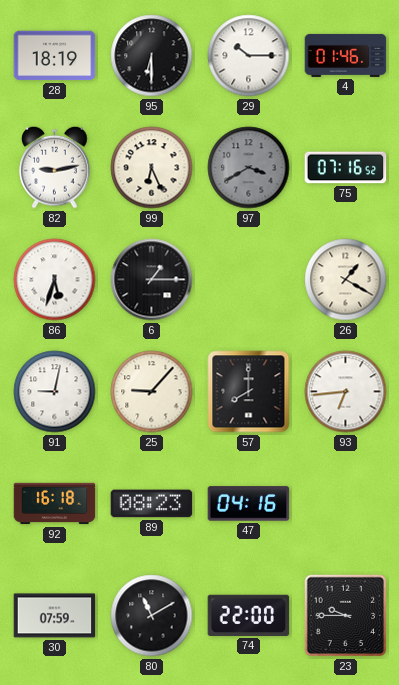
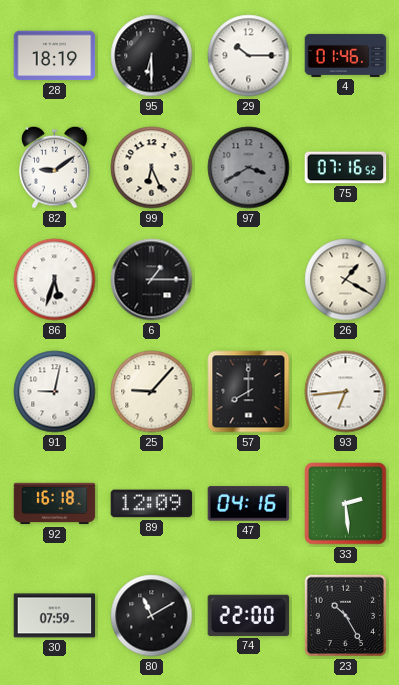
82: 9:13 -> 9:09
89: 08:23 -> 12:09
33: none -> 2:29
23: 9:45 -> 10:25
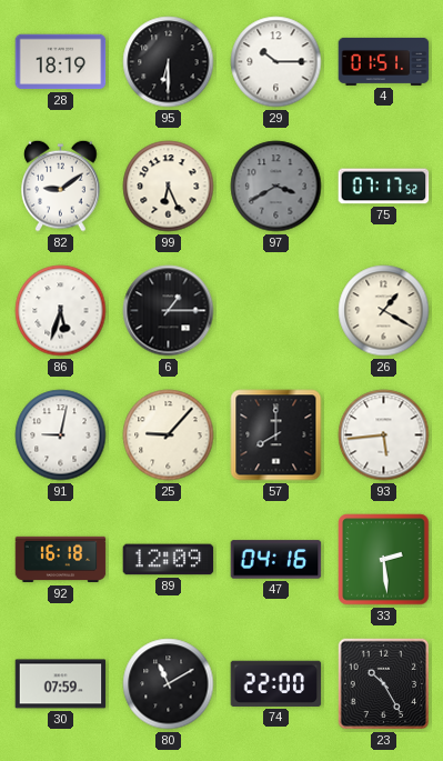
4: 01:46 -> 01:51
75: 07:16 -> 07:17
93: 6:44 -> 5:44
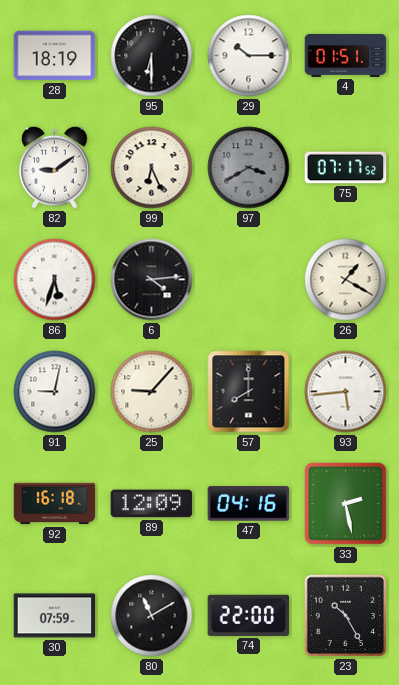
6: 1:15 -> 4:14
33: 2:29 -> 2:28
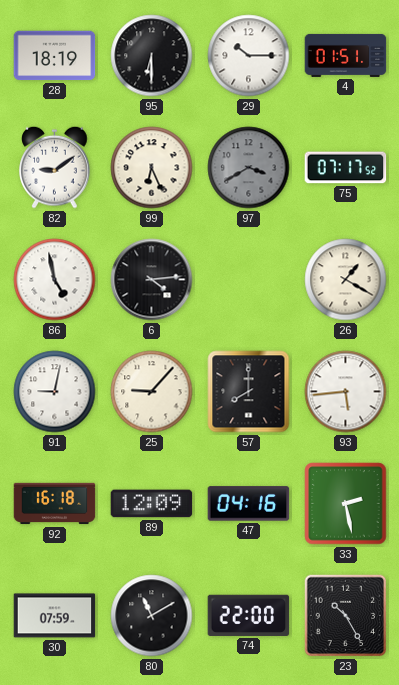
86: 5:33 -> 4:58
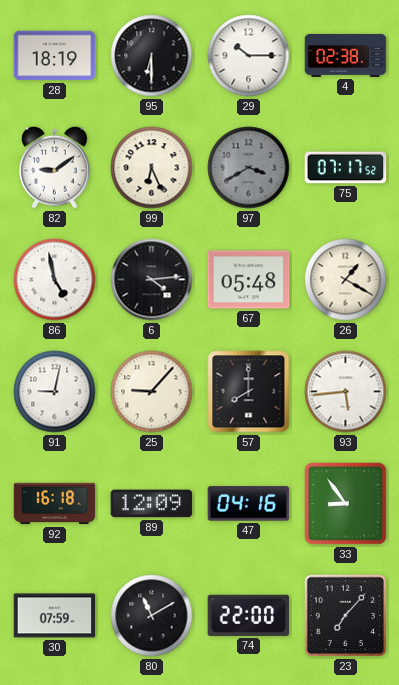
4: 01:51 -> 02:38
67: none -> 05:48
33: 2:28 -> 8:54
23: 10:25 -> 7:07
